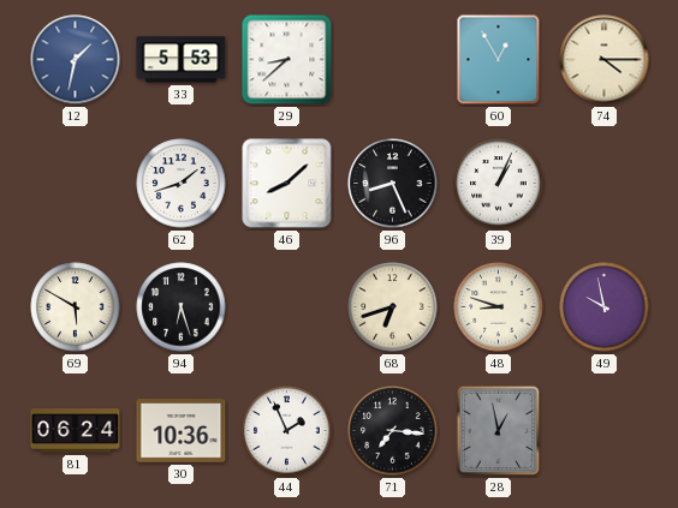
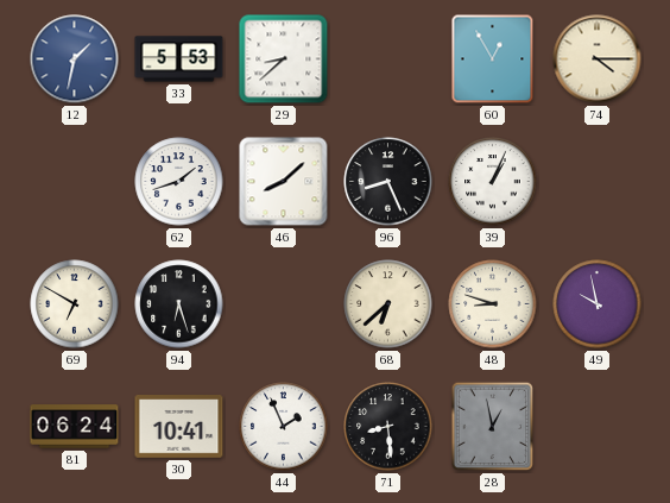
69: 5:50 -> 6:50
68: 6:42 -> 6:38
30: 10:36 -> 10:41
71: 7:16 -> 8:29
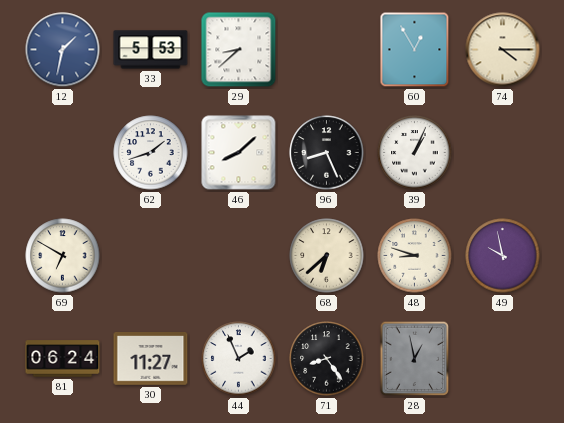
94: 6:27 -> none
30: 10:41 -> 11:27
71: 8:29 -> 8:24
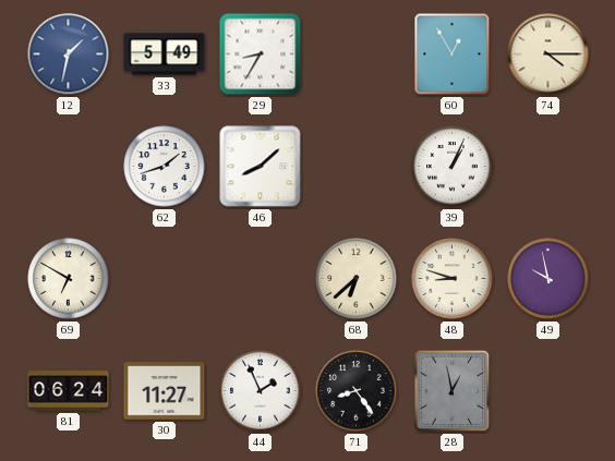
33: 5:53 -> 5:49
29: 8:38 -> 8:35
96: 8:26 -> none
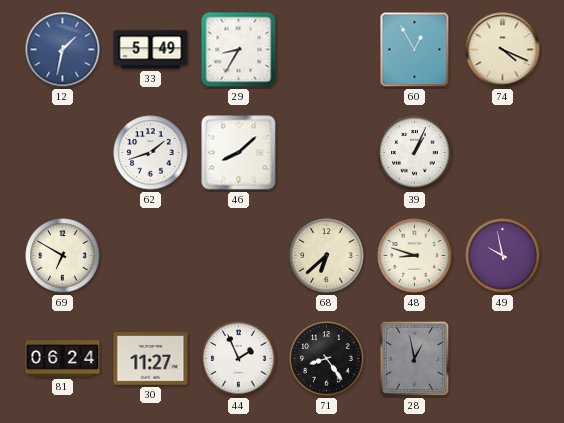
74: 4:15 -> 4:19
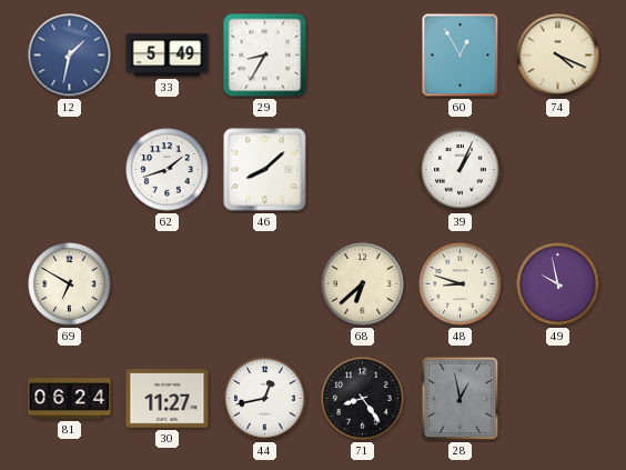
44: 1:56 -> 12:43
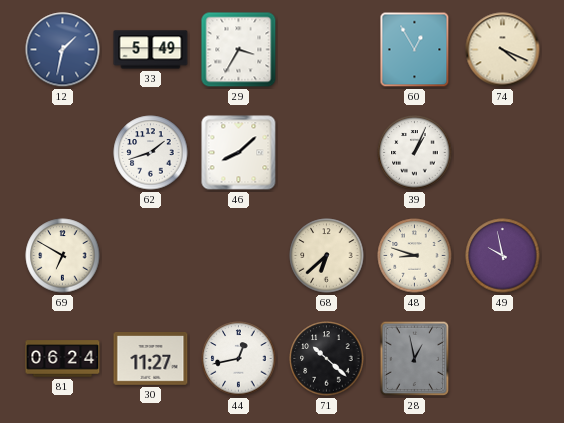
29: 8:35 -> 3:35
71: 8:24 -> 10:22
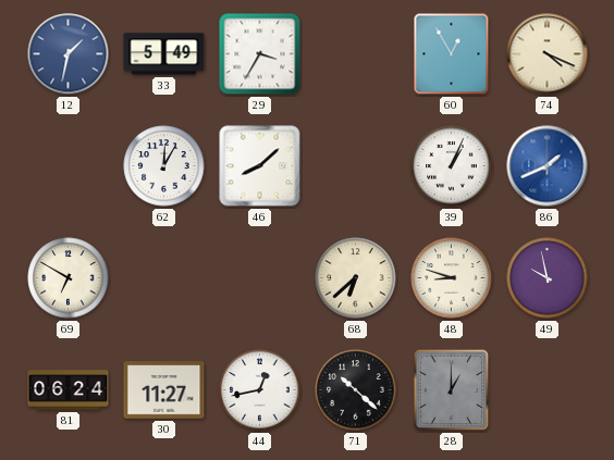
62: 1:42 -> 12:05
86: none -> 1:41
28: 12:58 -> 1:00
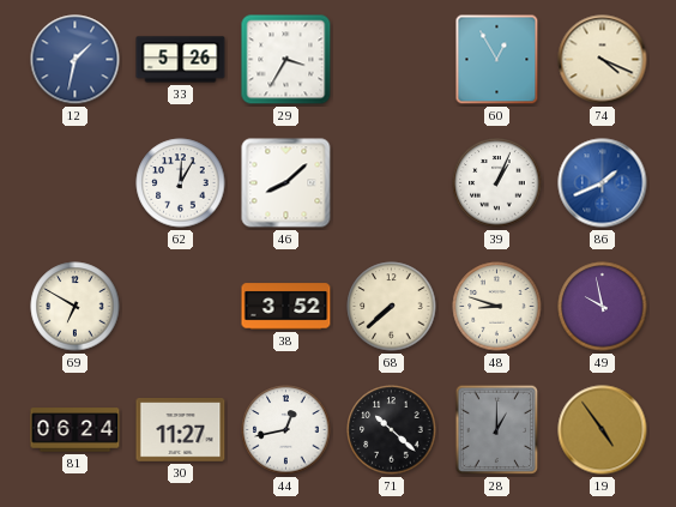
33: 5:49 -> 5:26
38: none -> 3:52
68: 6:38 -> 7:38
19: none -> 4:54
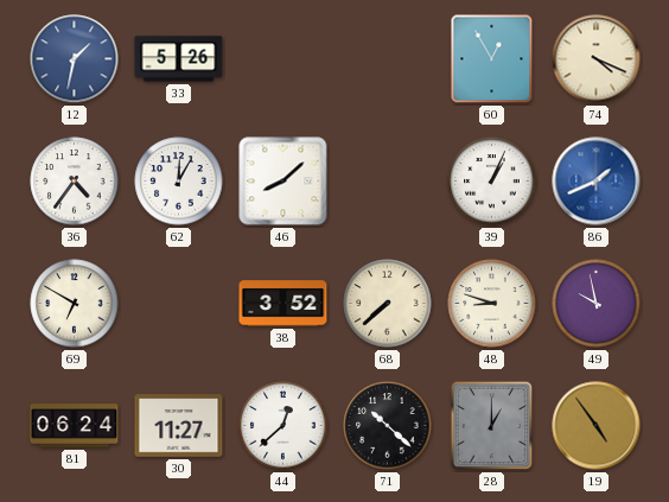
29: 3:35 -> none
36: none -> 4:36
44: 12:43 -> 12:38
